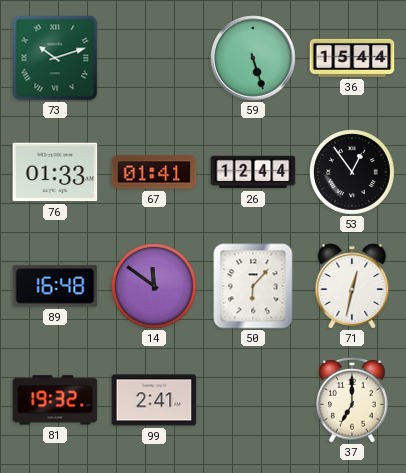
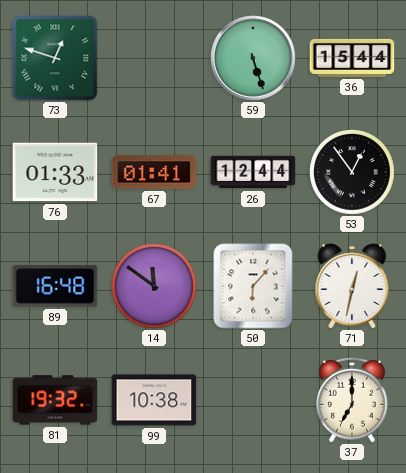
73: 10:12 -> 12:48
99: 2:41 -> 10:38
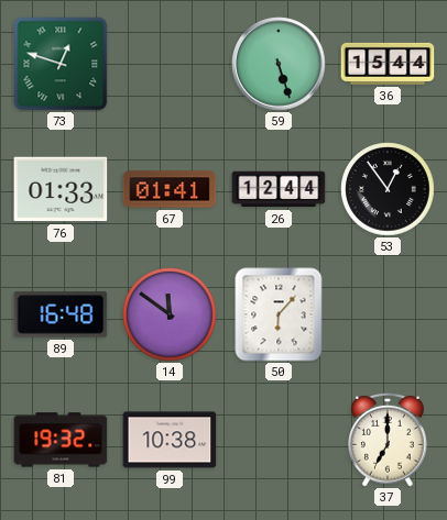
71: 12:32 -> none
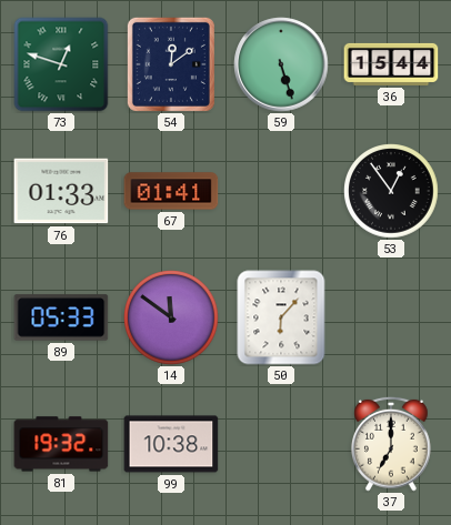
54: none -> 12:09
26: 12:44 -> none
89: 16:48 -> 05:33
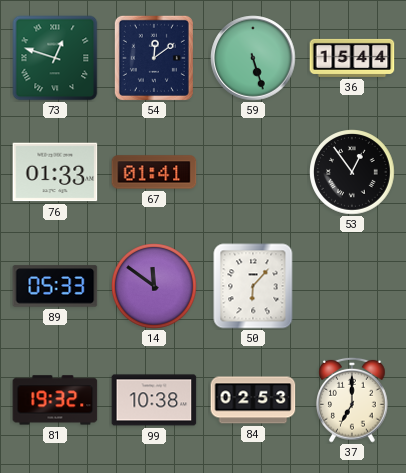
84: none -> 02:53
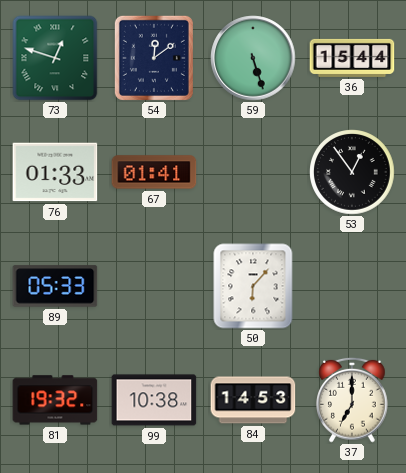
14: 11:51 -> none
84: 02:53 -> 14:53
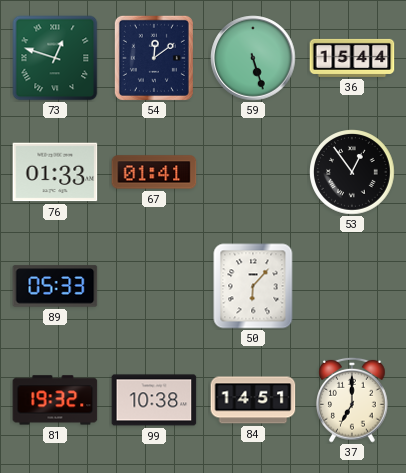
84: 14:53 -> 14:51
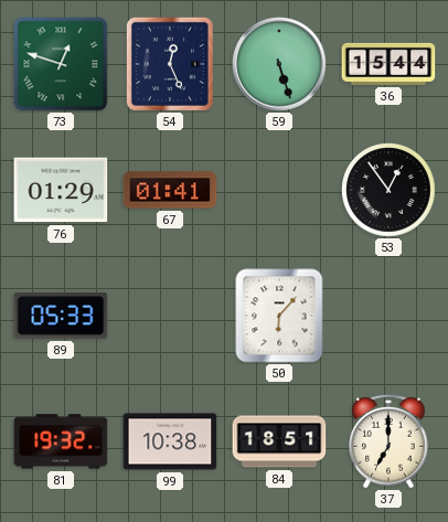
54: 12:09 -> 12:26
76: 01:33 -> 01:29
84: 14:51 -> 18:51
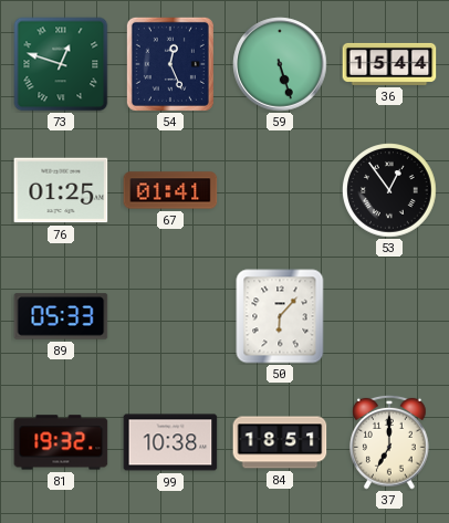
76: 01:29 -> 01:25
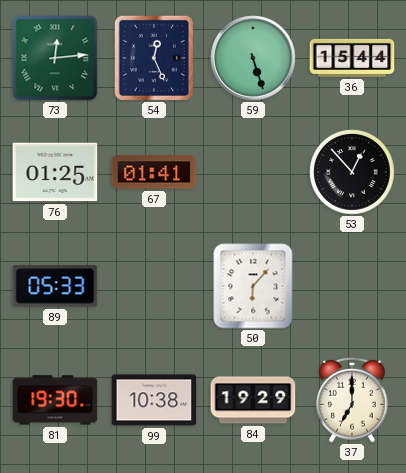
73: 12:48 -> 12:14
53: 12:54 -> 12:53
81: 19:32 -> 19:30
84: 18:51 -> 19:29
